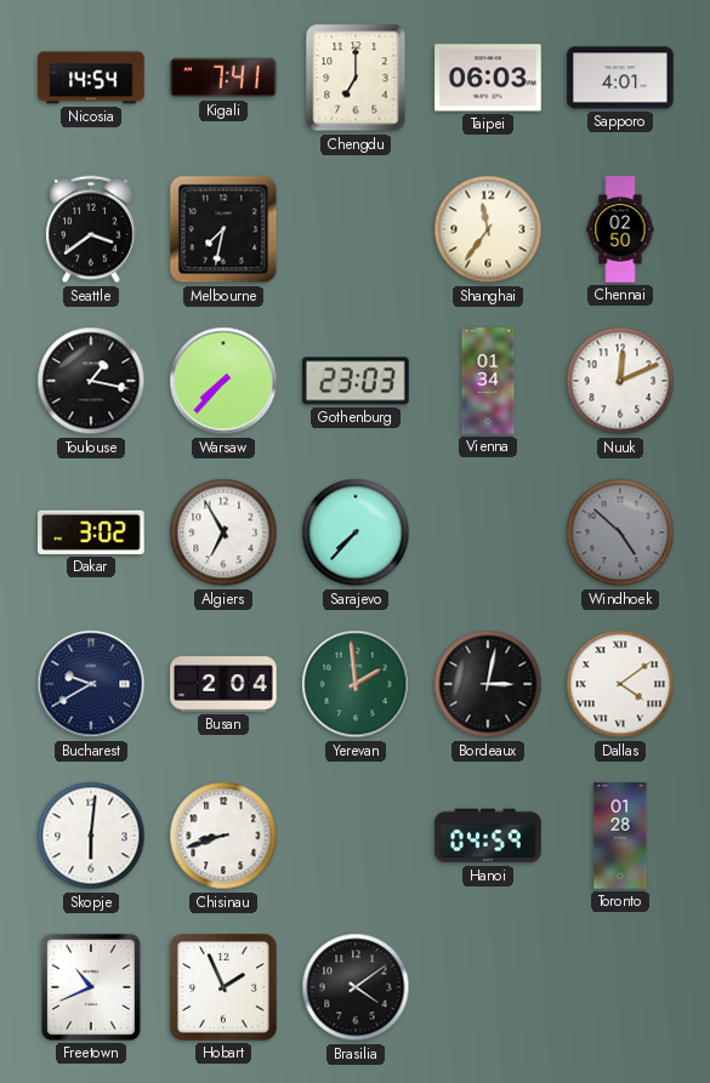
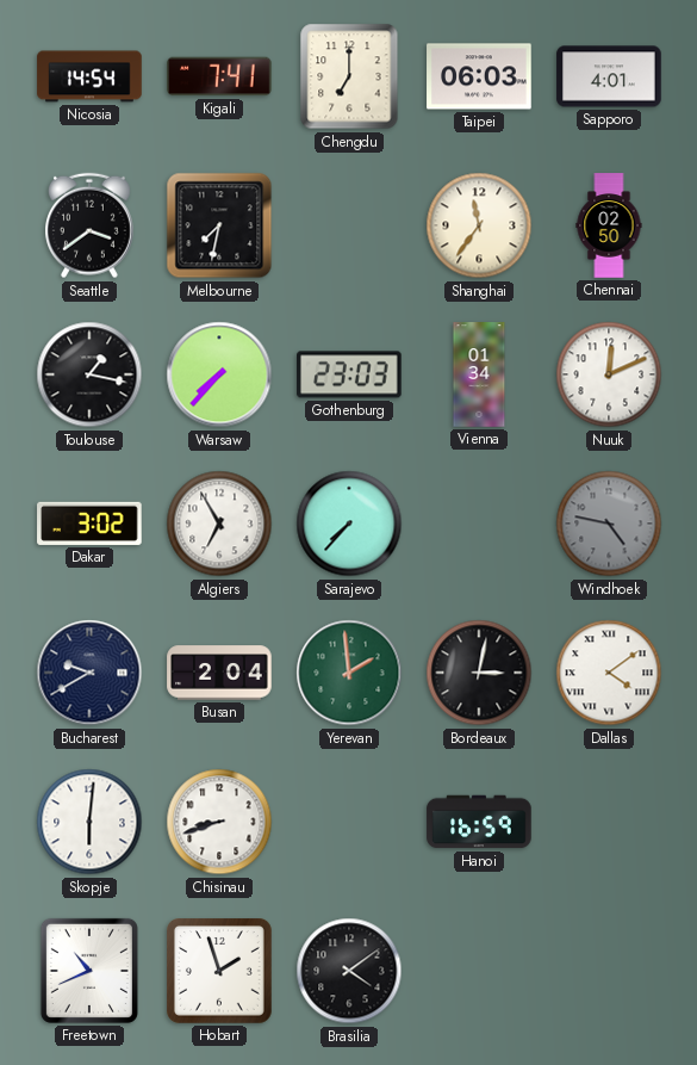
Windhoek: 4:52 -> 4:47
Hanoi: 04:59 -> 16:59
Toronto: 01:28 -> none
Hobart: 1:56 -> 1:57
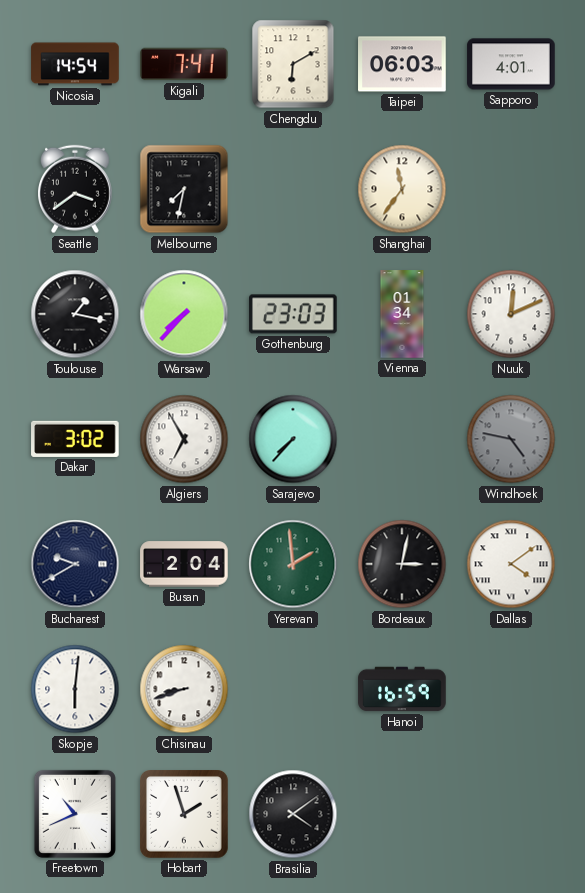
Chengdu: 7:00 -> 6:10
Chennai: 02:50 -> none
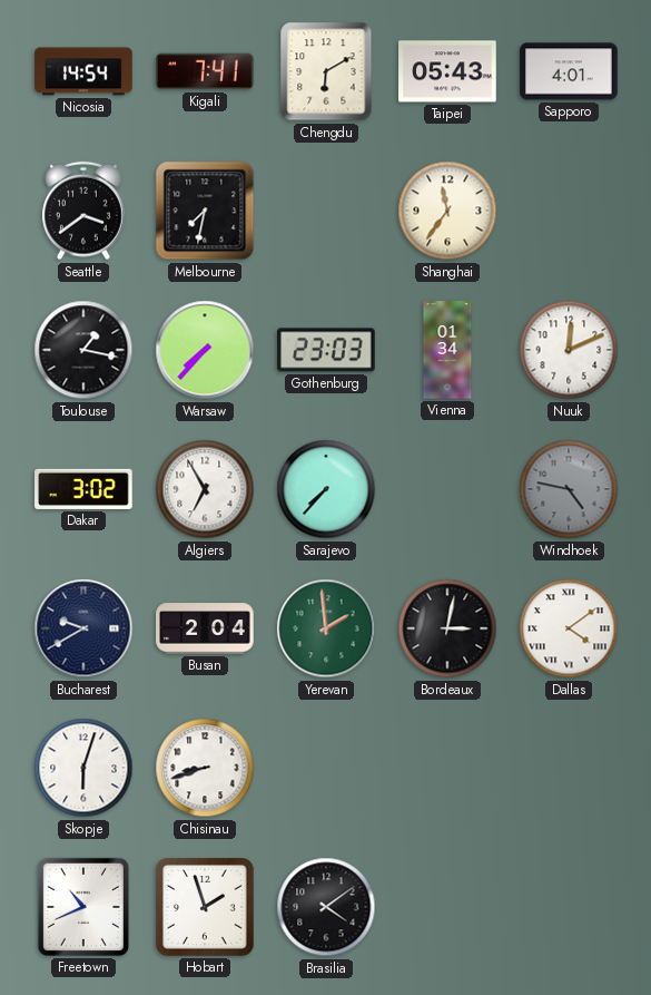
Taipei: 06:03 -> 05:43
Skopje: 6:01 -> 6:03
Hanoi: 16:59 -> none
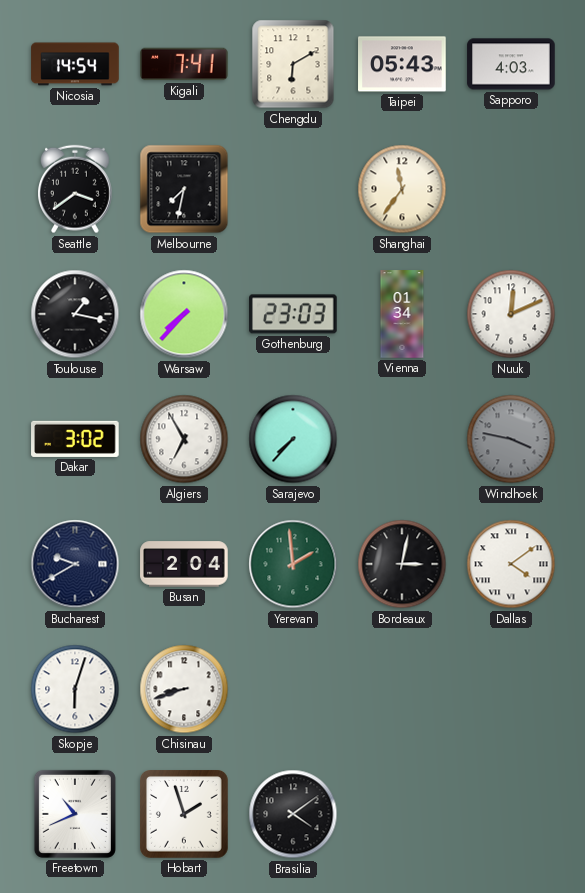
Sapporo: 4:01 -> 4:03
Windhoek: 4:47 -> 3:47
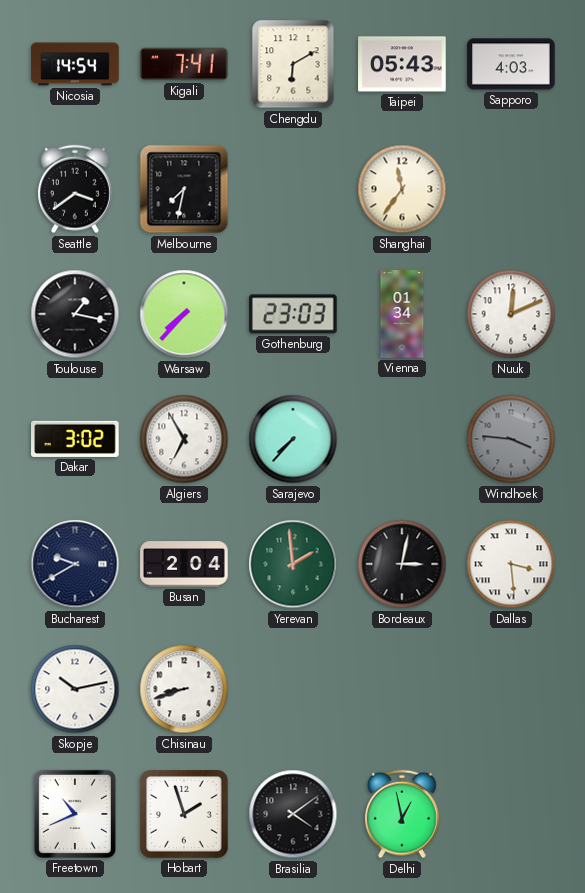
Windhoek: 3:47 -> 3:46
Dallas: 4:09 -> 3:29
Skopje: 6:03 -> 10:13
Delhi: none -> 12:58
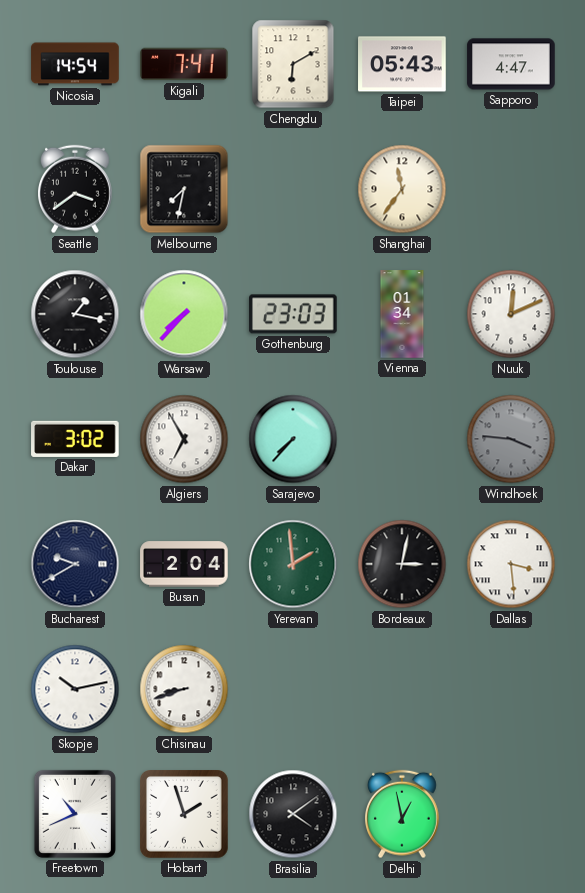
Sapporo: 4:03 -> 4:47
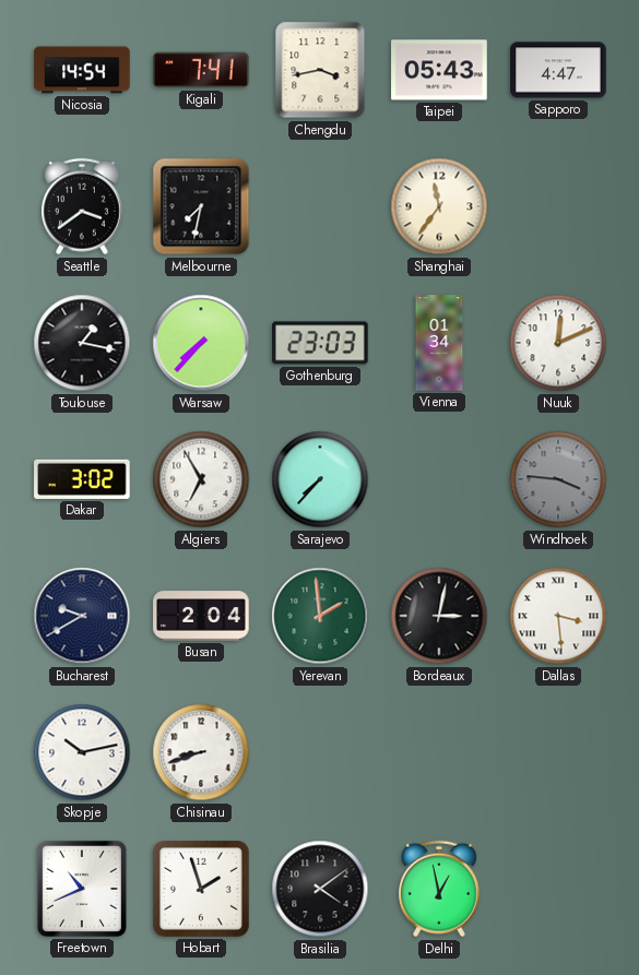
Chengdu: 6:10 -> 3:43
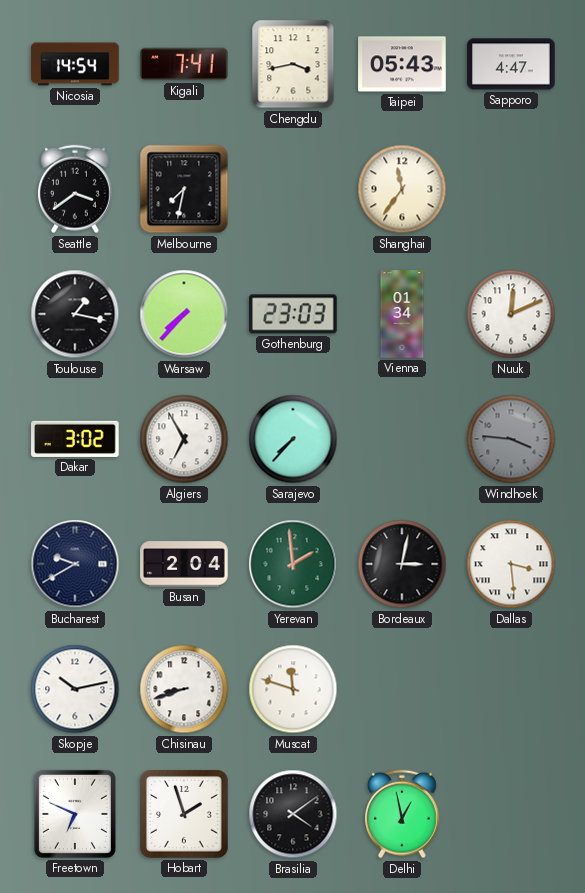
Muscat: none -> 11:48
Freetown: 10:41 -> 6:49
